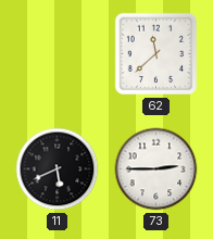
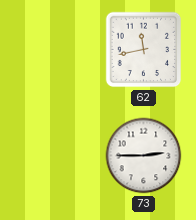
62: 11:38 -> 11:43
11: 5:41 -> none
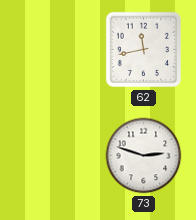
73: 2:45 -> 2:48
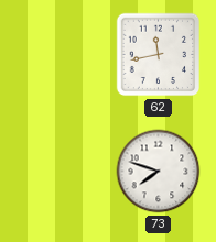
73: 2:48 -> 7:48
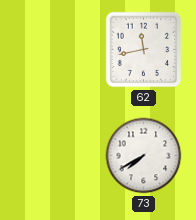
73: 7:48 -> 7:40
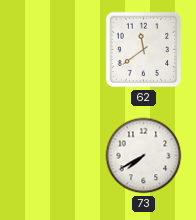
62: 11:43 -> 11:39
